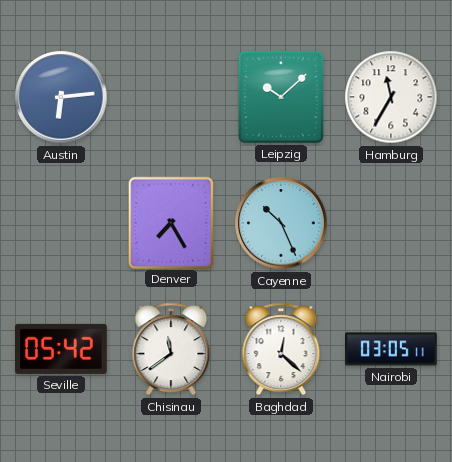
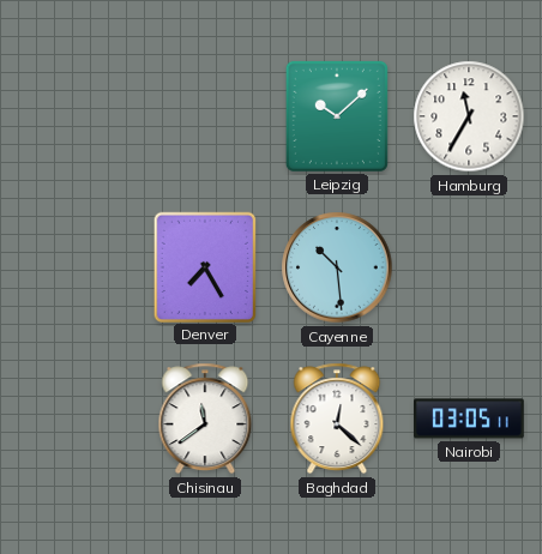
Austin: 6:14 -> none
Cayenne: 10:26 -> 10:29
Seville: 05:42 -> none
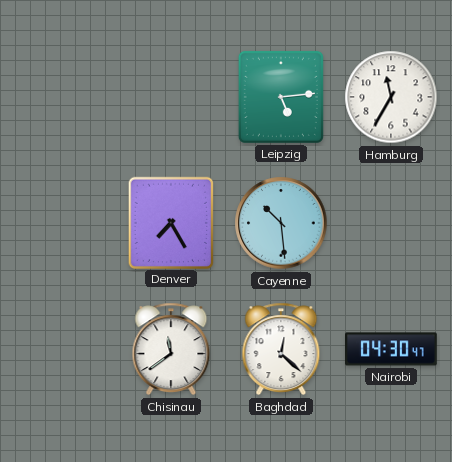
Leipzig: 10:08 -> 5:14
Nairobi: 03:05 -> 04:30
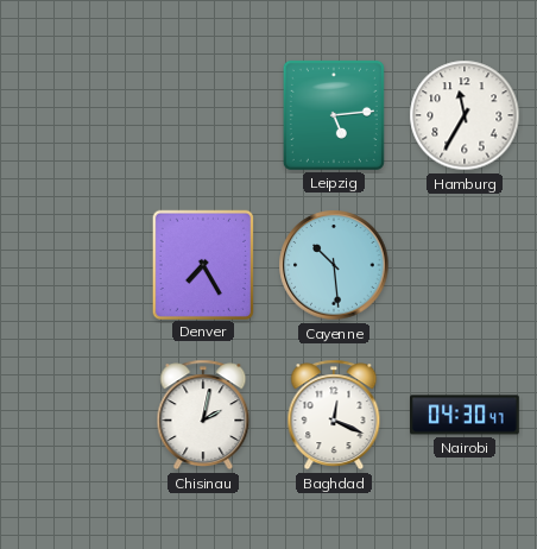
Chisinau: 11:39 -> 2:02
Baghdad: 12:22 -> 12:19
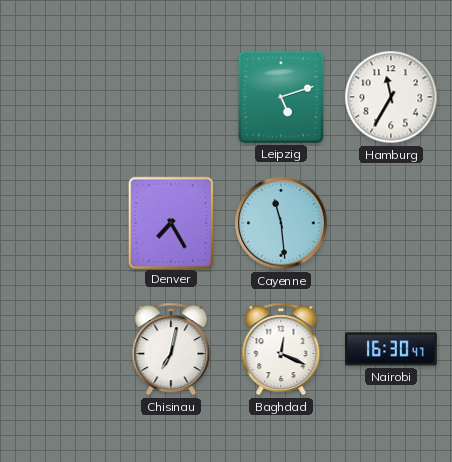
Leipzig: 5:14 -> 5:12
Cayenne: 10:29 -> 11:29
Chisinau: 2:02 -> 7:02
Nairobi: 04:30 -> 16:30
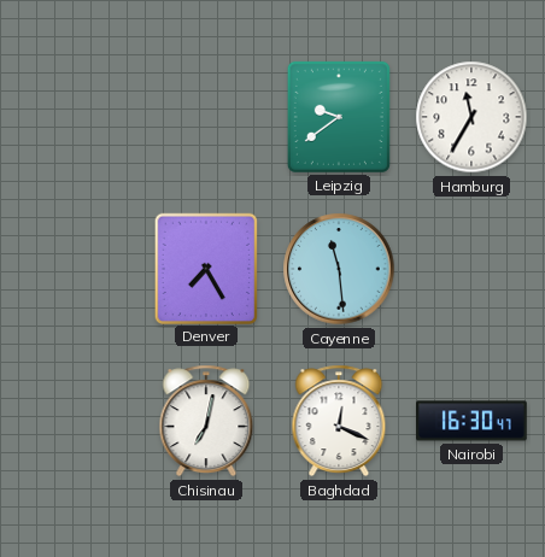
Leipzig: 5:12 -> 9:39
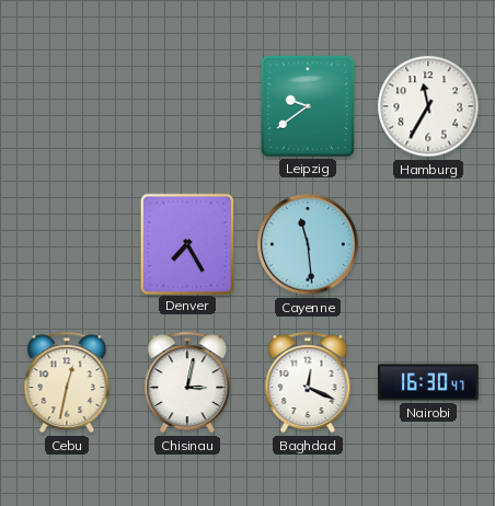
Cebu: none -> 12:32
Chisinau: 7:02 -> 3:02
